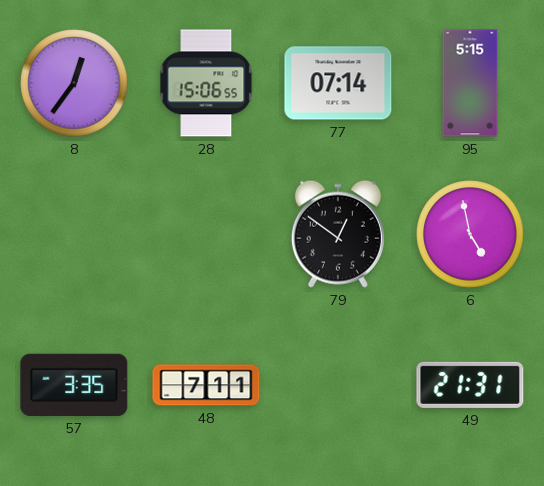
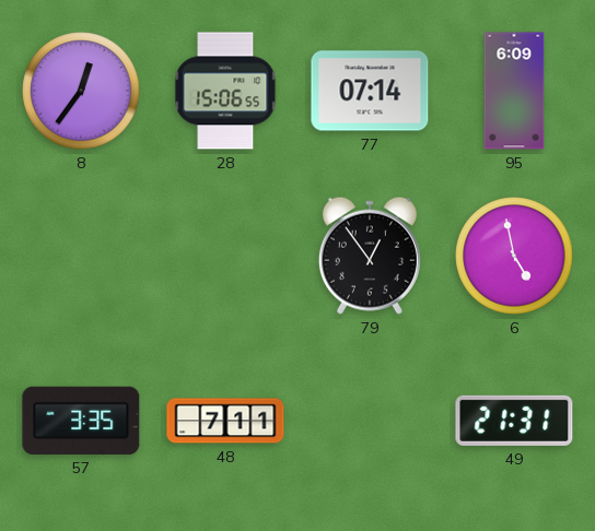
95: 5:15 -> 6:09
79: 12:51 -> 12:54
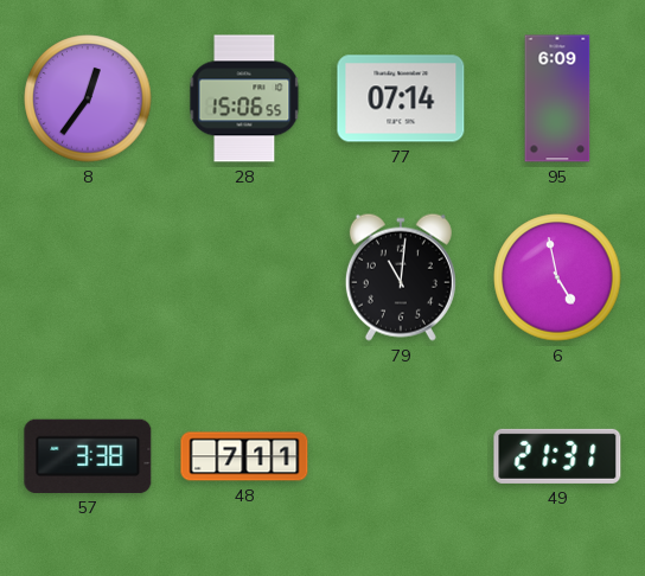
79: 12:54 -> 11:01
57: 3:35 -> 3:38
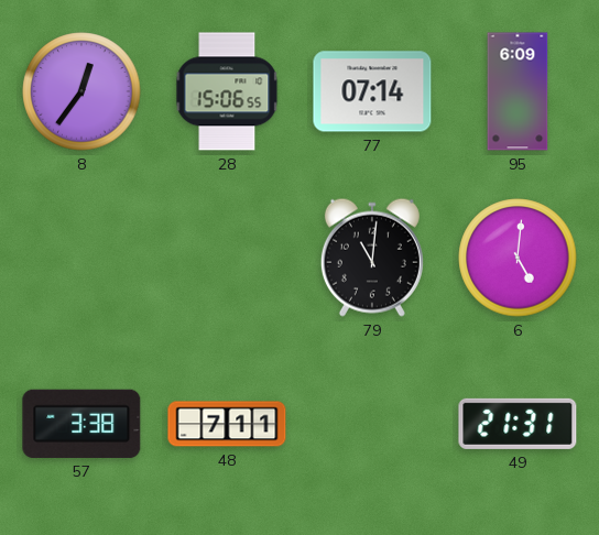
6: 4:58 -> 5:01
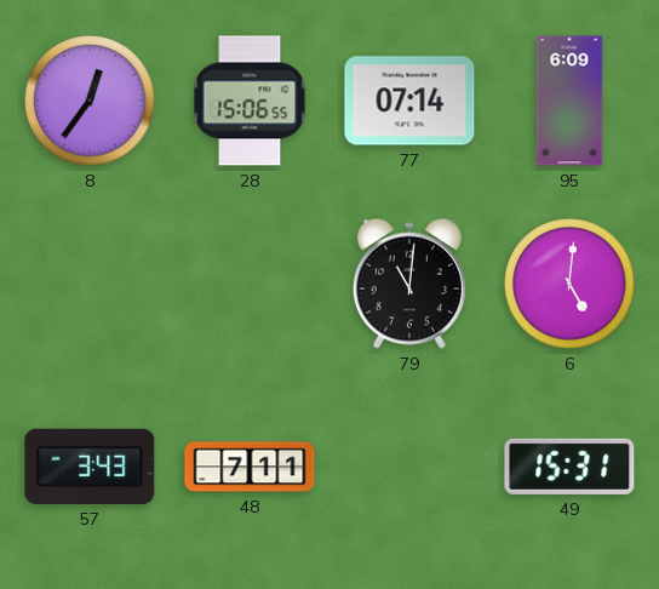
57: 3:38 -> 3:43
49: 21:31 -> 15:31
